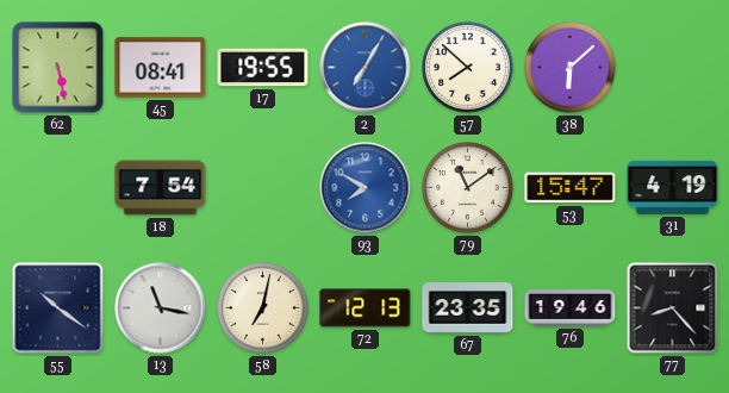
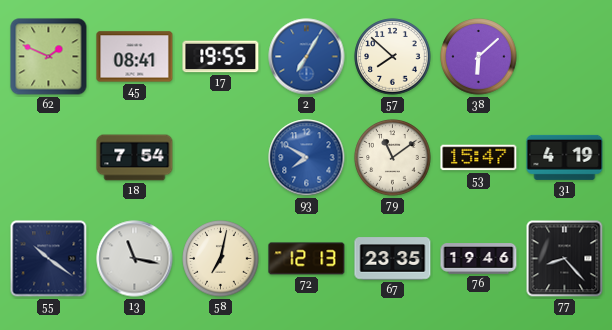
62: 5:28 -> 1:49
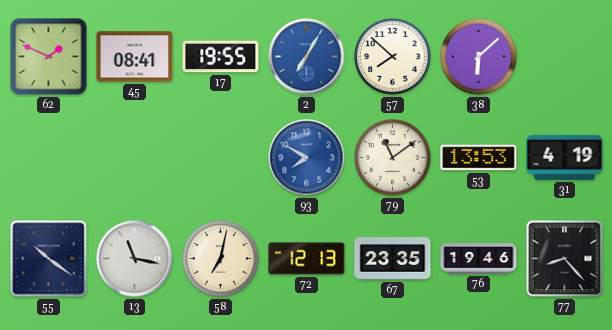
18: 7:54 -> none
53: 15:47 -> 13:53
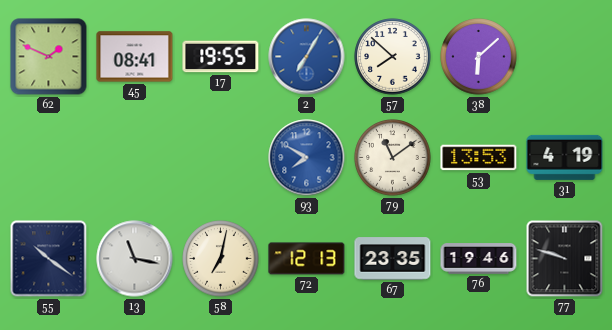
77: 8:23 -> 9:48
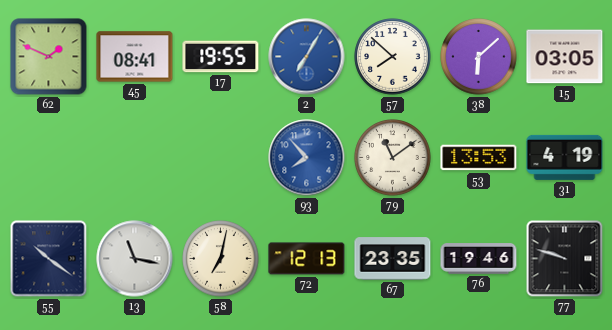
15: none -> 03:05
93: 7:50 -> 7:53
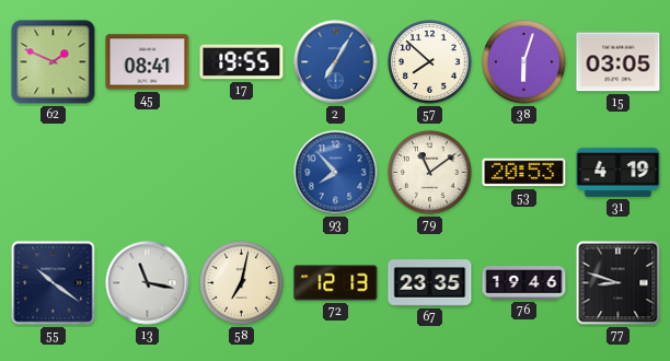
38: 6:08 -> 6:03
53: 13:53 -> 20:53
77: 9:48 -> 8:48
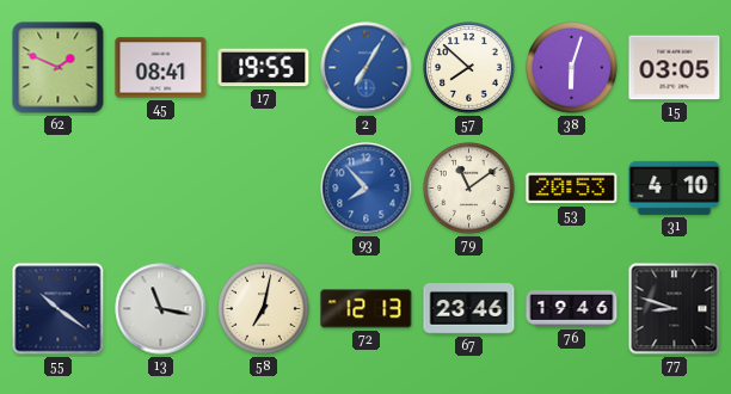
31: 4:19 -> 4:10
67: 23:35 -> 23:46
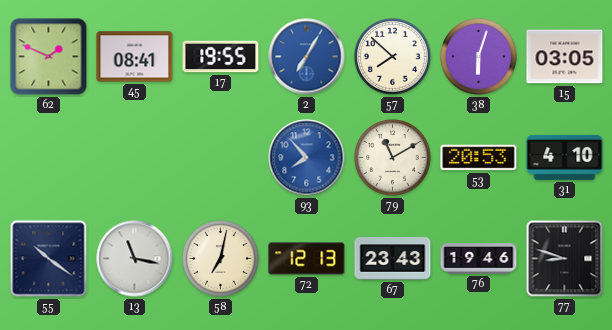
79: 11:09 -> 11:10
67: 23:46 -> 23:43
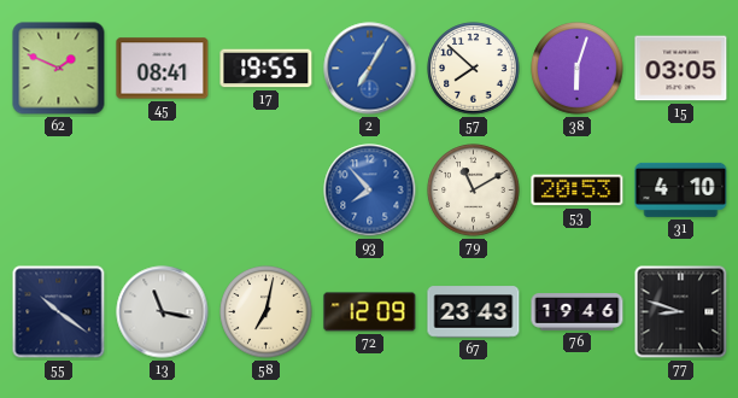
72: 12:13 -> 12:09
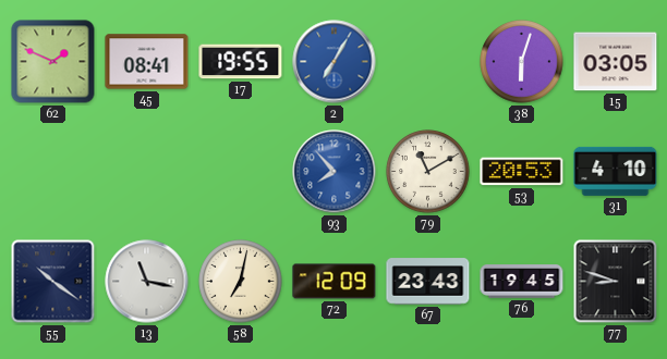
57: 7:52 -> none
76: 19:46 -> 19:45
